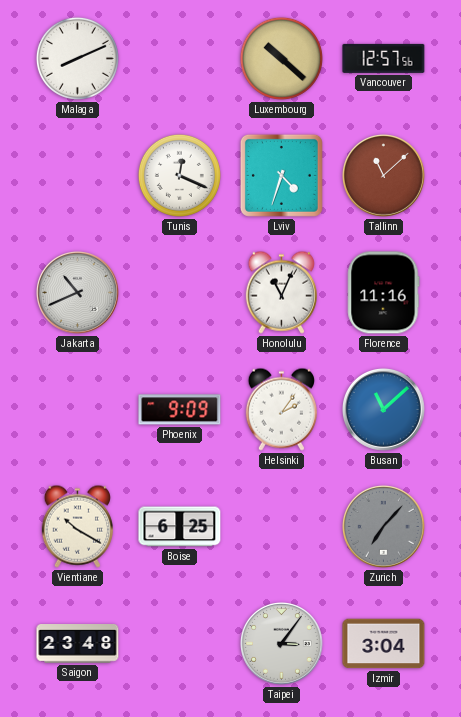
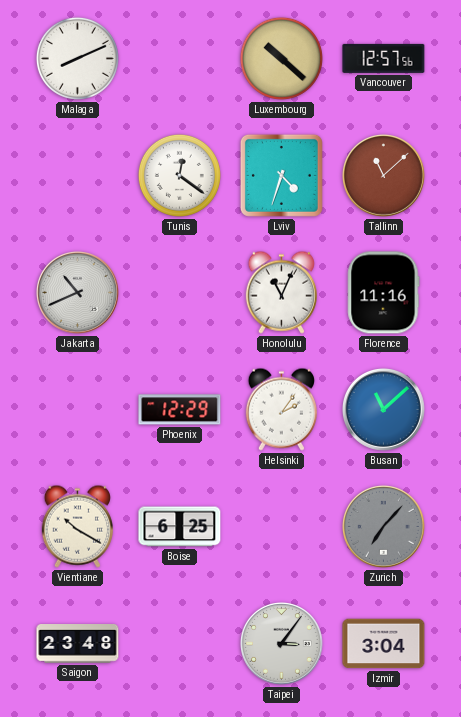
Tunis: 12:19 -> 12:21
Phoenix: 9:09 -> 12:29
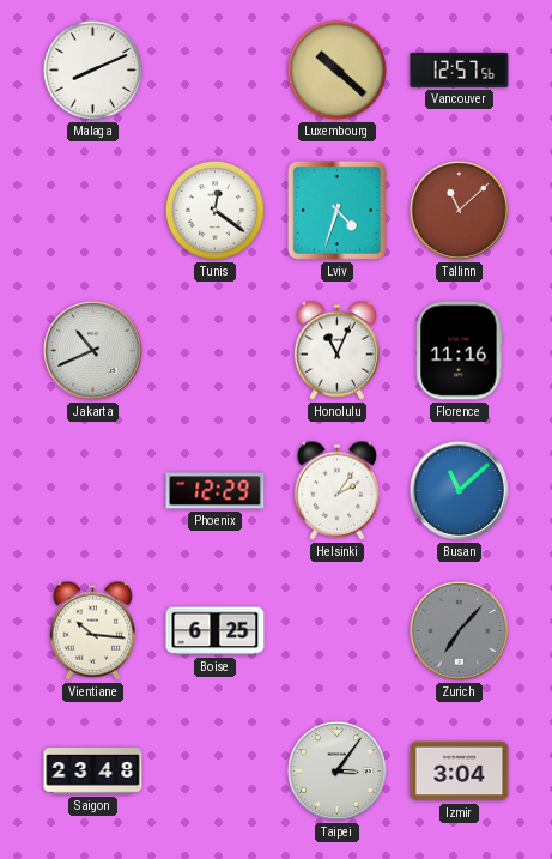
Vientiane: 10:20 -> 10:16
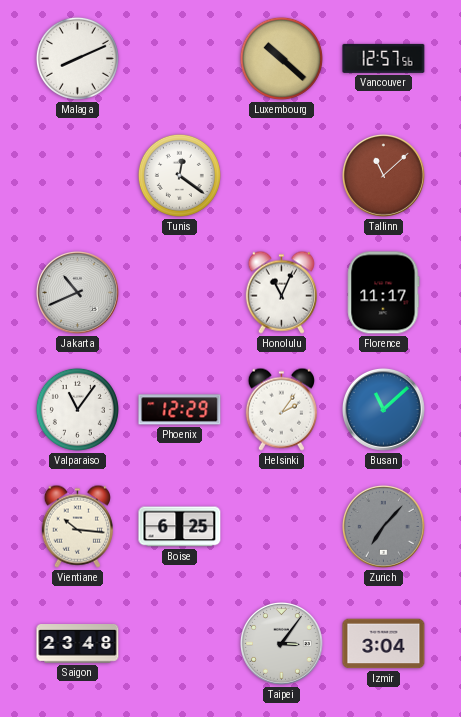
Lviv: 4:33 -> none
Florence: 11:16 -> 11:17
Valparaiso: none -> 11:06
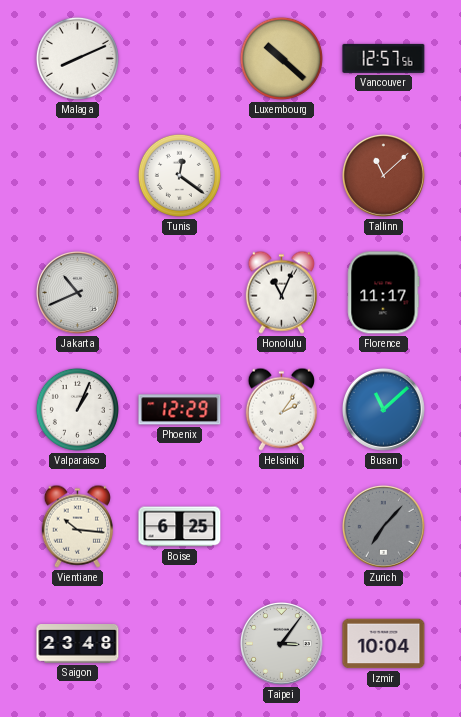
Valparaiso: 11:06 -> 1:04
Izmir: 3:04 -> 10:04
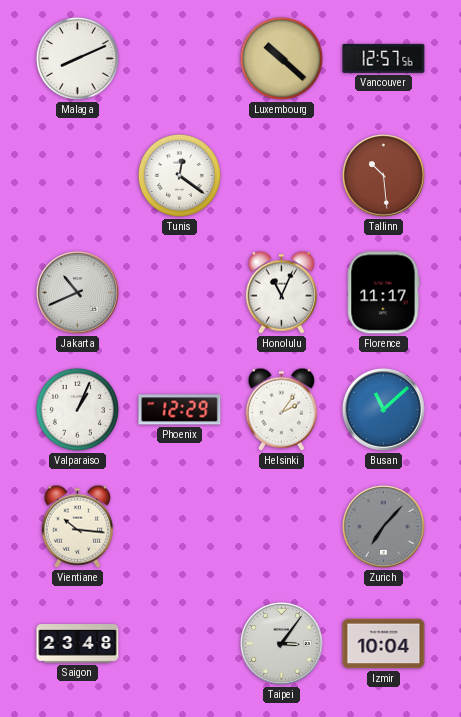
Tallinn: 11:08 -> 10:29
Boise: 6:25 -> none
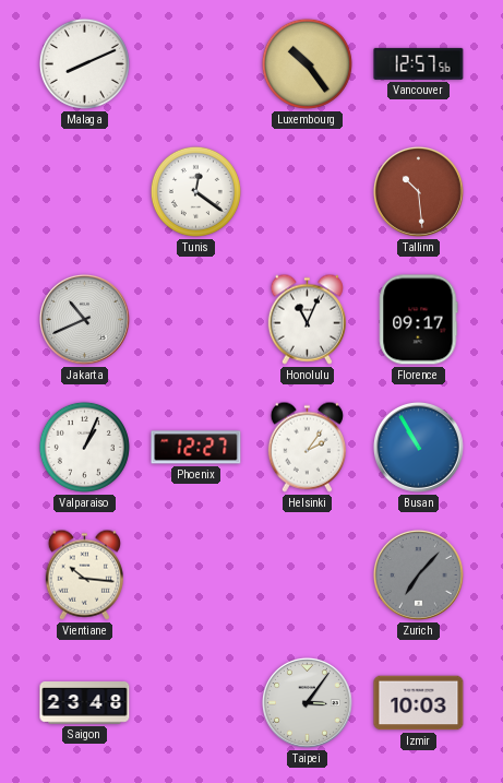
Luxembourg: 10:22 -> 10:24
Florence: 11:17 -> 09:17
Phoenix: 12:29 -> 12:27
Busan: 11:08 -> 10:55
Izmir: 10:04 -> 10:03
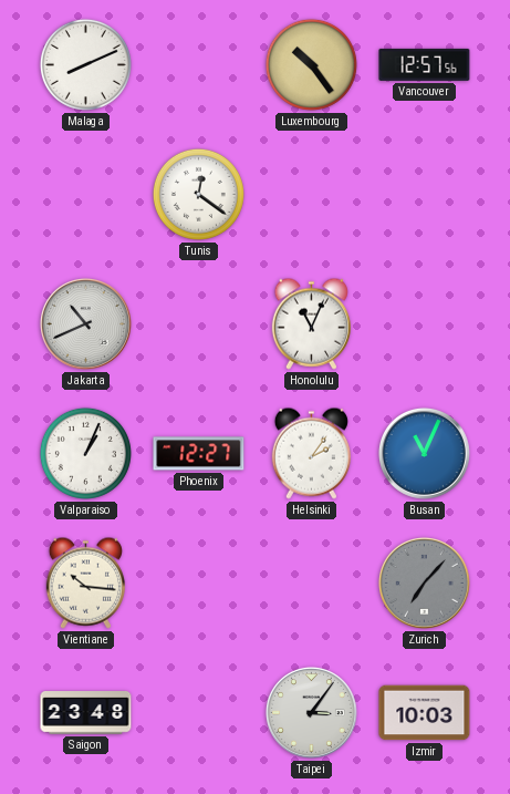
Tallinn: 10:29 -> none
Florence: 09:17 -> none
Busan: 10:55 -> 11:04
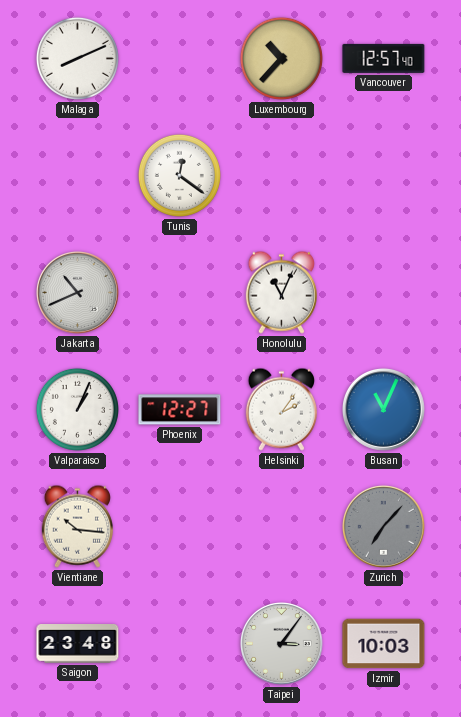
Luxembourg: 10:24 -> 10:37
Vancouver: 12:57:56 -> 12:57:40
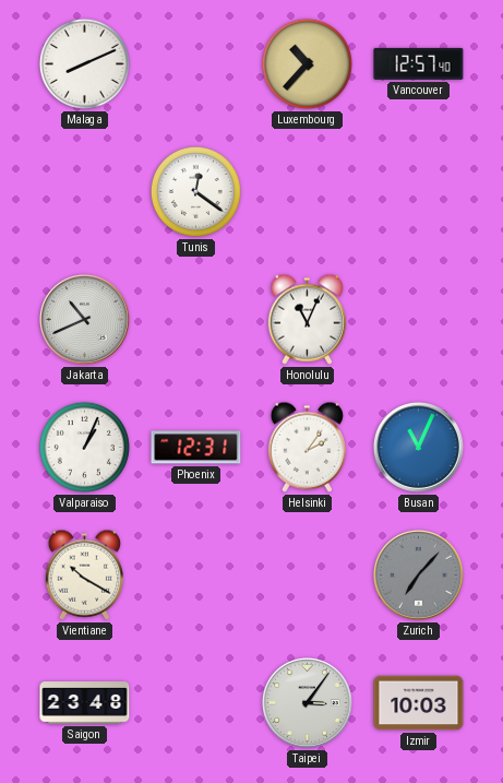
Phoenix: 12:27 -> 12:31
Vientiane: 10:16 -> 10:20
